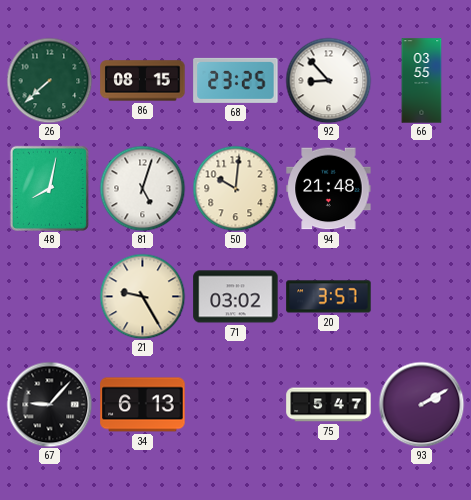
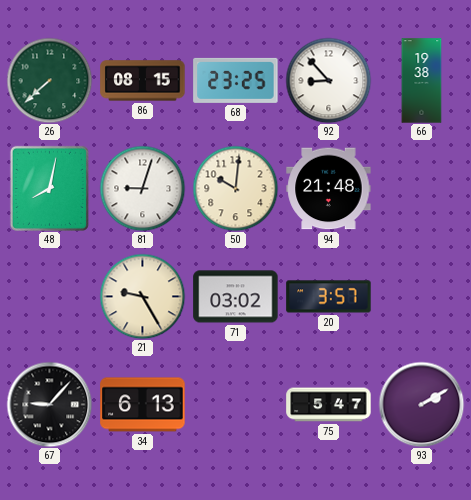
66: 03:55 -> 19:38
81: 5:03 -> 9:03
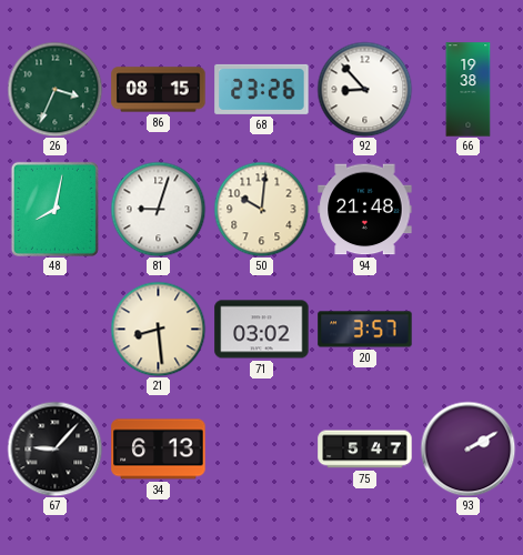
26: 7:38 -> 3:34
68: 23:25 -> 23:26
21: 9:25 -> 8:29
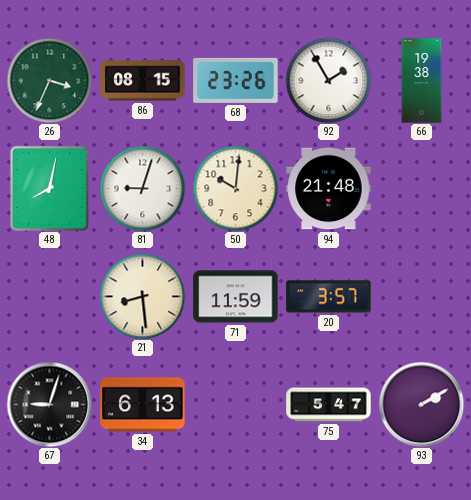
92: 8:53 -> 1:55
71: 03:02 -> 11:59
67: 9:07 -> 9:03
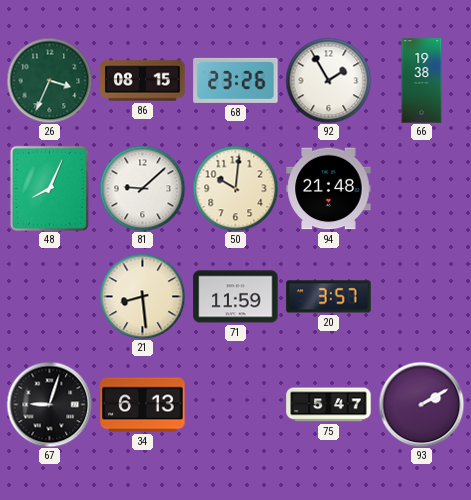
48: 8:02 -> 8:04
81: 9:03 -> 9:08
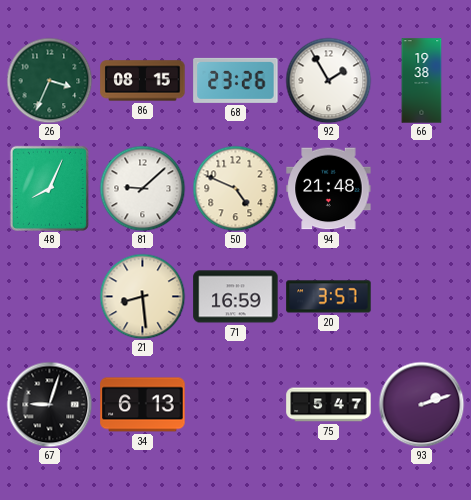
50: 10:01 -> 4:49
71: 11:59 -> 16:59
93: 2:10 -> 2:12
